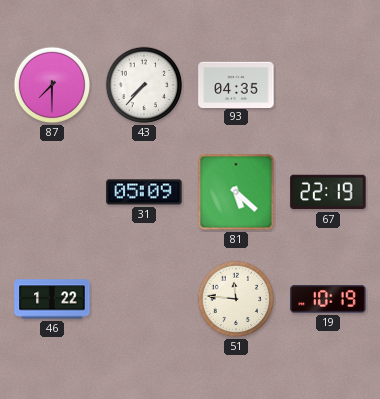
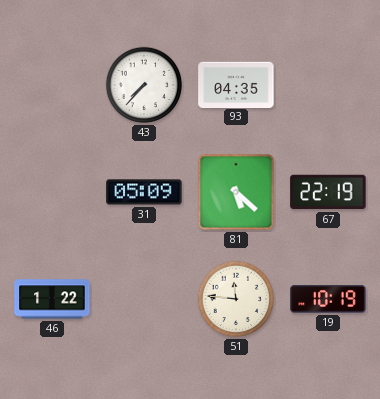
87: 7:30 -> none
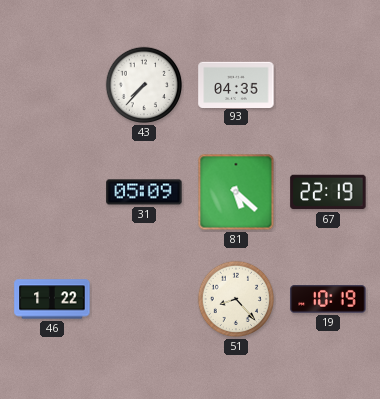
51: 11:46 -> 8:23
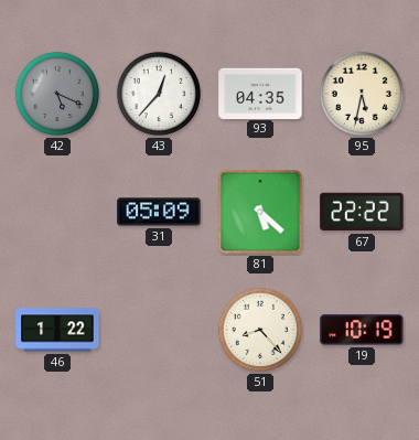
42: none -> 5:19
43: 7:37 -> 12:37
95: none -> 5:32
67: 22:19 -> 22:22
